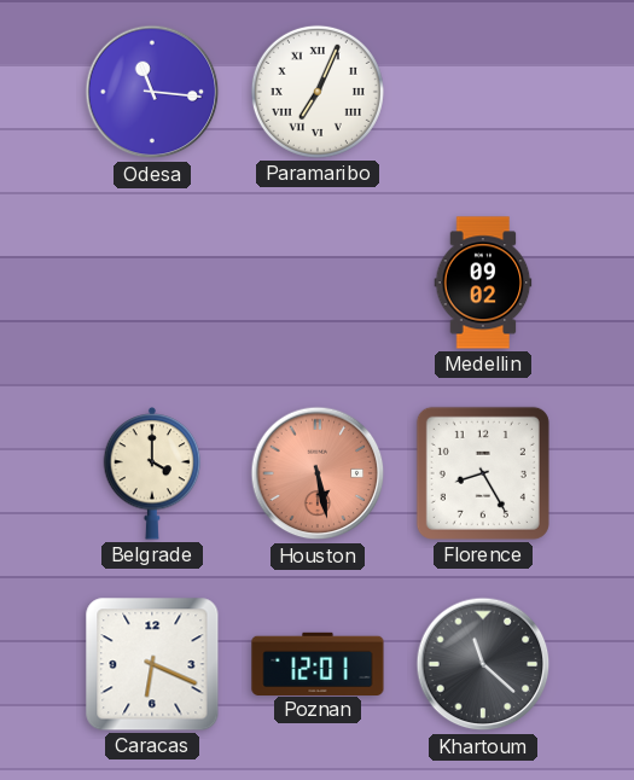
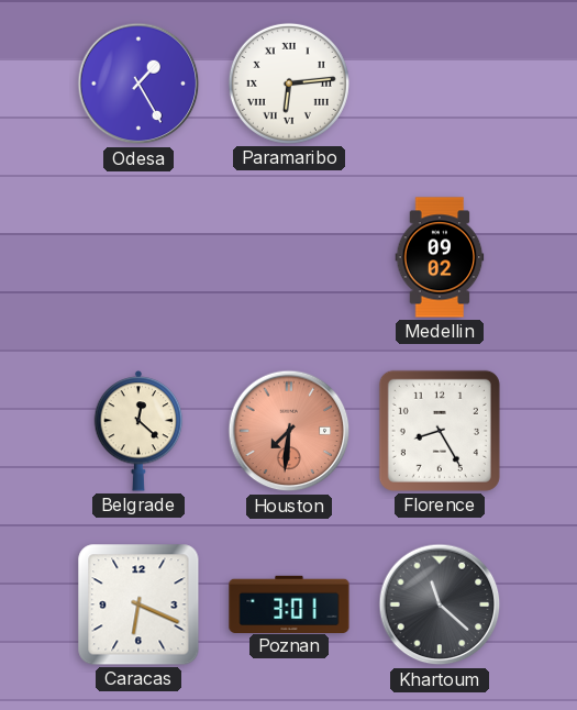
Odesa: 11:16 -> 1:25
Paramaribo: 7:04 -> 6:14
Belgrade: 4:00 -> 12:22
Houston: 5:28 -> 7:31
Poznan: 12:01 -> 3:01
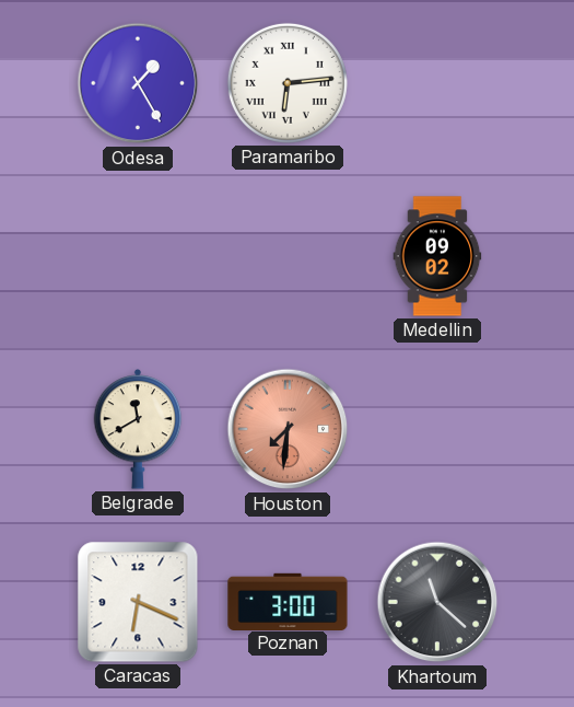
Belgrade: 12:22 -> 11:40
Florence: 8:25 -> none
Poznan: 3:01 -> 3:00
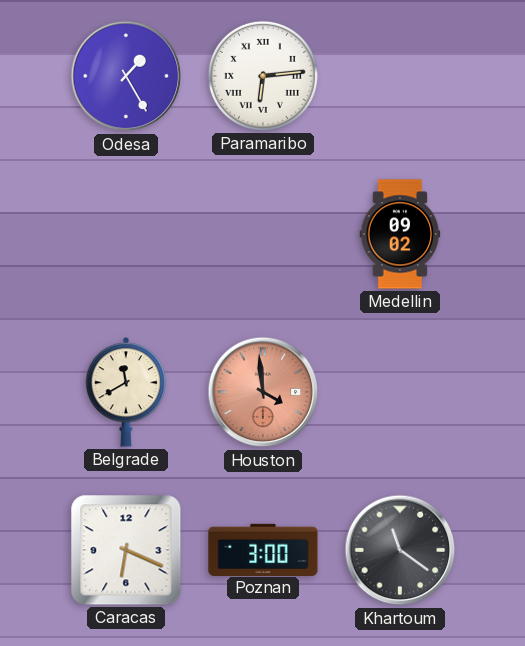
Houston: 7:31 -> 3:59
Khartoum: 11:22 -> 11:21
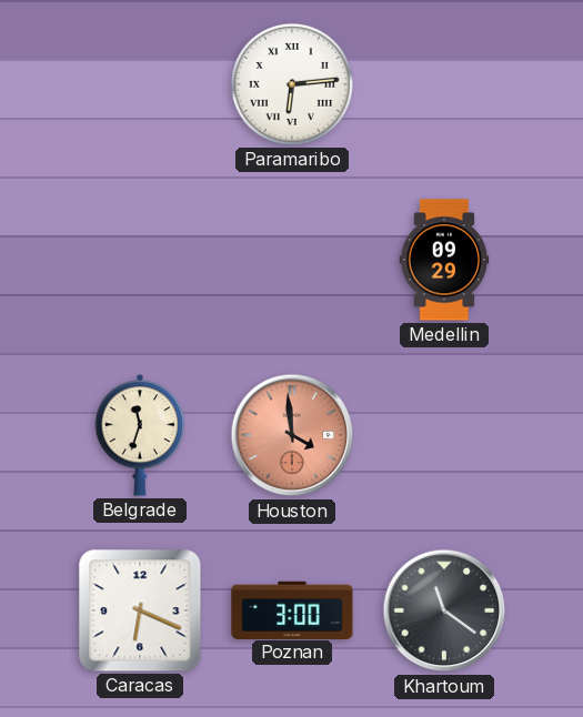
Odesa: 1:25 -> none
Medellin: 09:02 -> 09:29
Belgrade: 11:40 -> 11:33
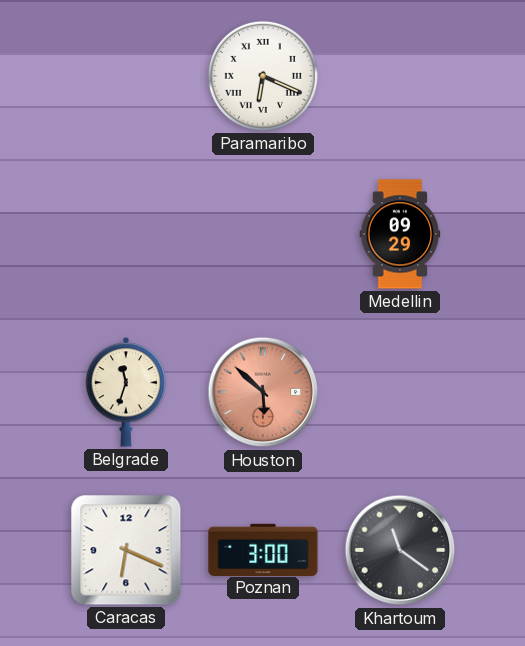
Paramaribo: 6:14 -> 6:19
Houston: 3:59 -> 5:52
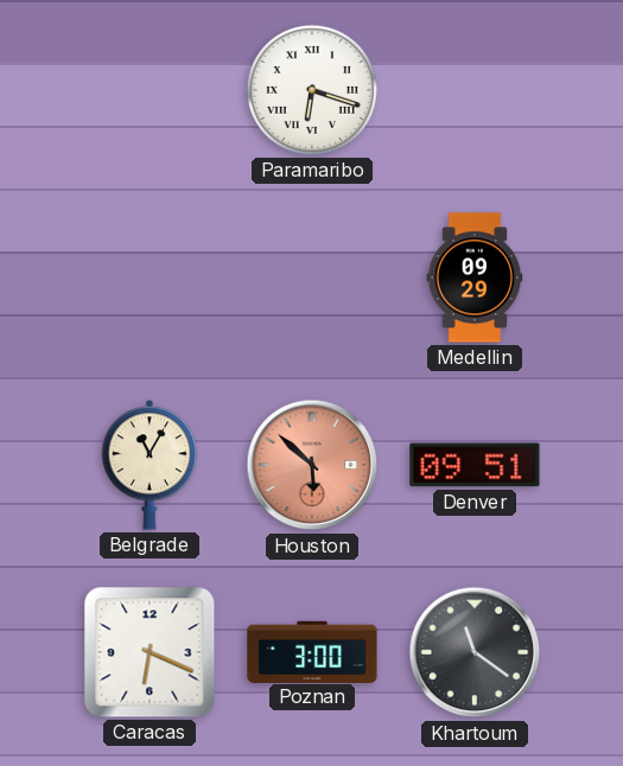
Paramaribo: 6:19 -> 6:18
Belgrade: 11:33 -> 11:05
Denver: none -> 09:51
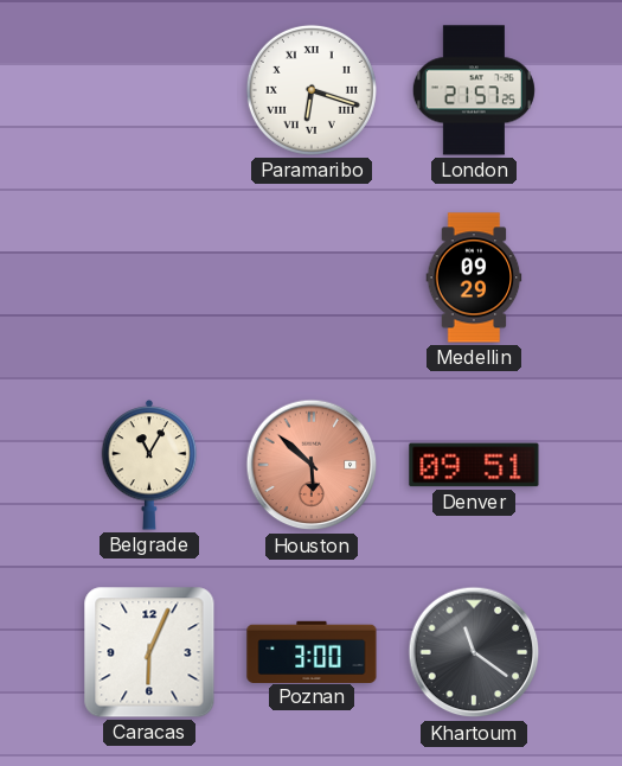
London: none -> 21:57
Caracas: 6:19 -> 6:04
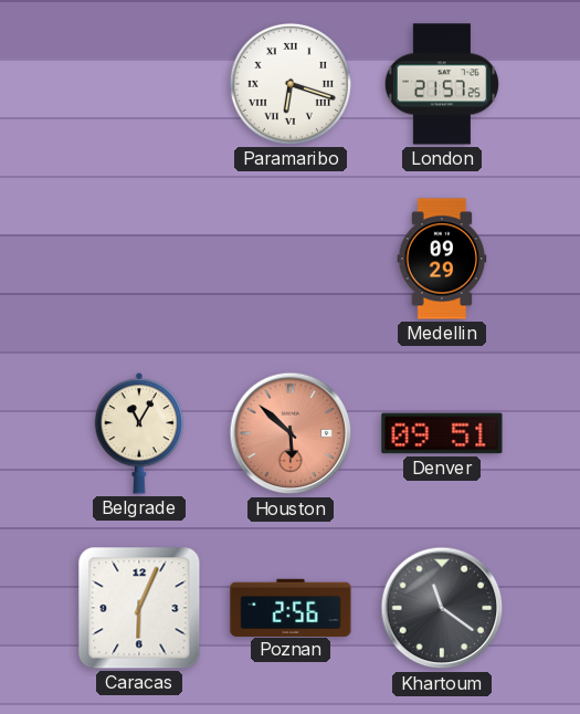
Poznan: 3:00 -> 2:56
